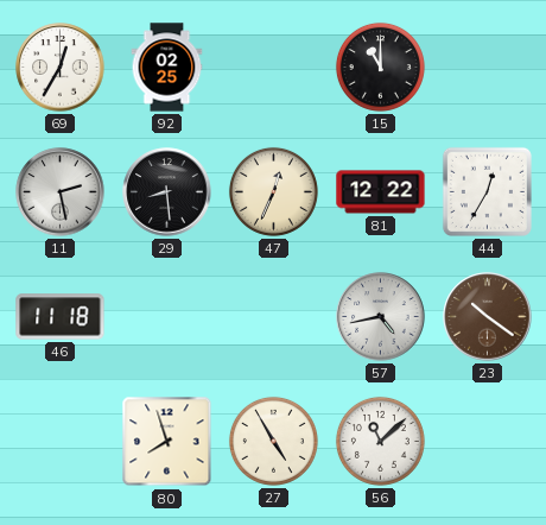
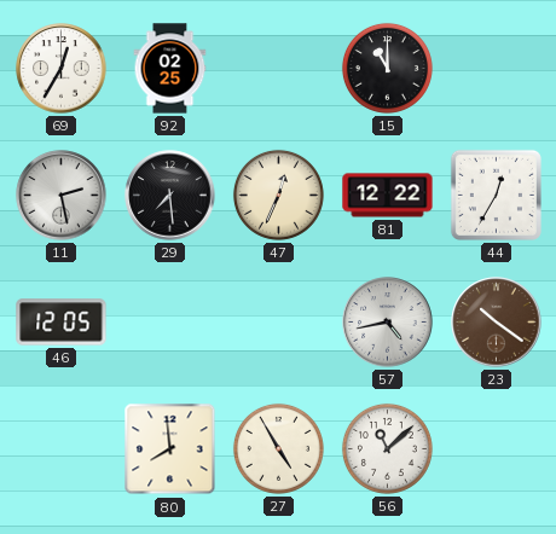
29: 8:29 -> 7:29
46: 11:18 -> 12:05
80: 7:57 -> 7:59
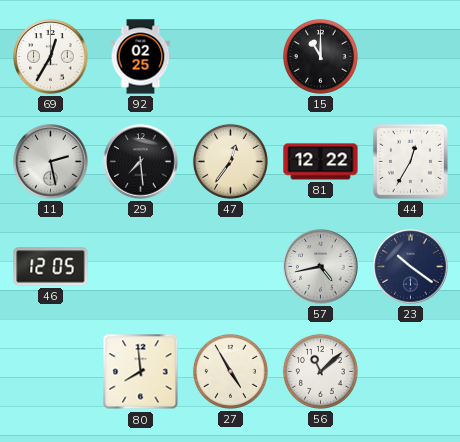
47: 12:34 -> 12:36
23 dial: brown -> navy
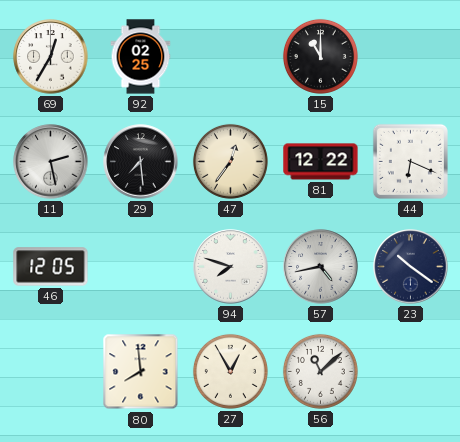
44: 12:35 -> 6:19
94: none -> 7:48
27: 4:55 -> 12:55
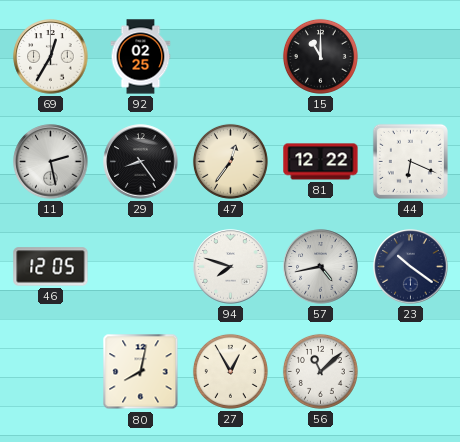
29: 7:29 -> 8:24
80: 7:59 -> 8:02
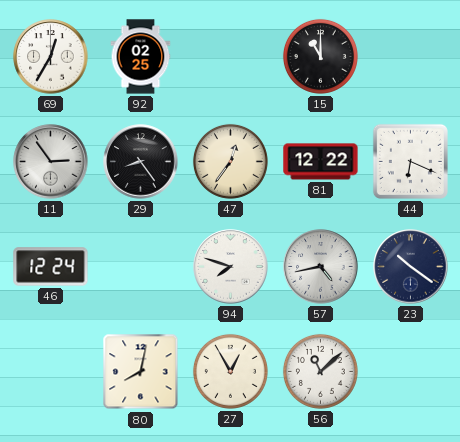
11: 2:28 -> 2:54
46: 12:05 -> 12:24
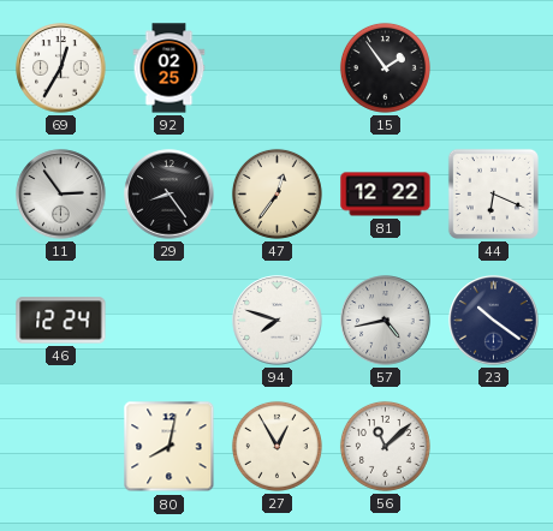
15: 11:00 -> 1:54
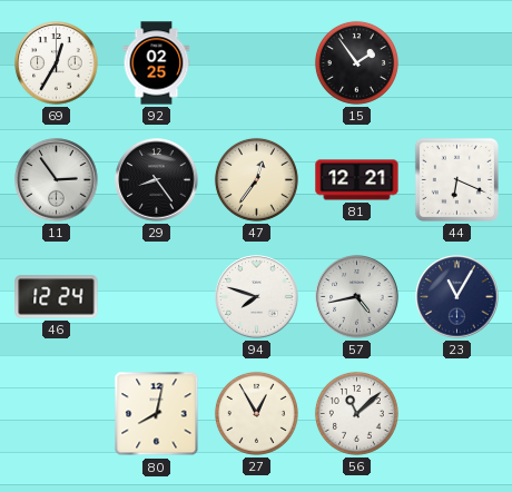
81: 12:22 -> 12:21
23: 10:21 -> 11:05
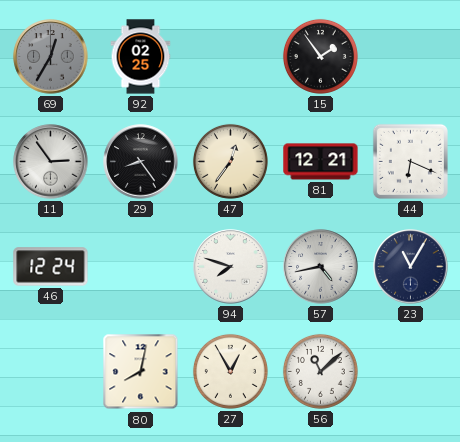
69 dial: white -> grey
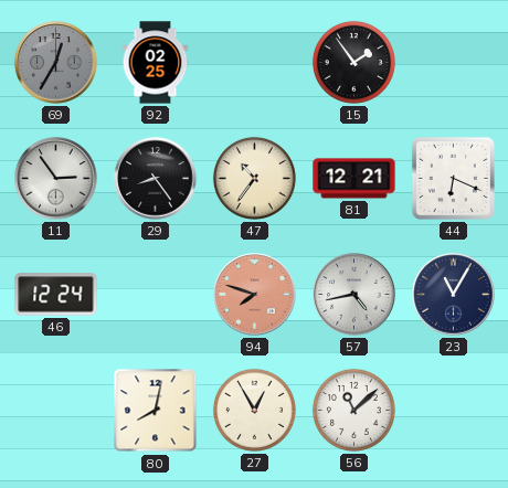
47: 12:36 -> 10:36
94 dial: white -> salmon
